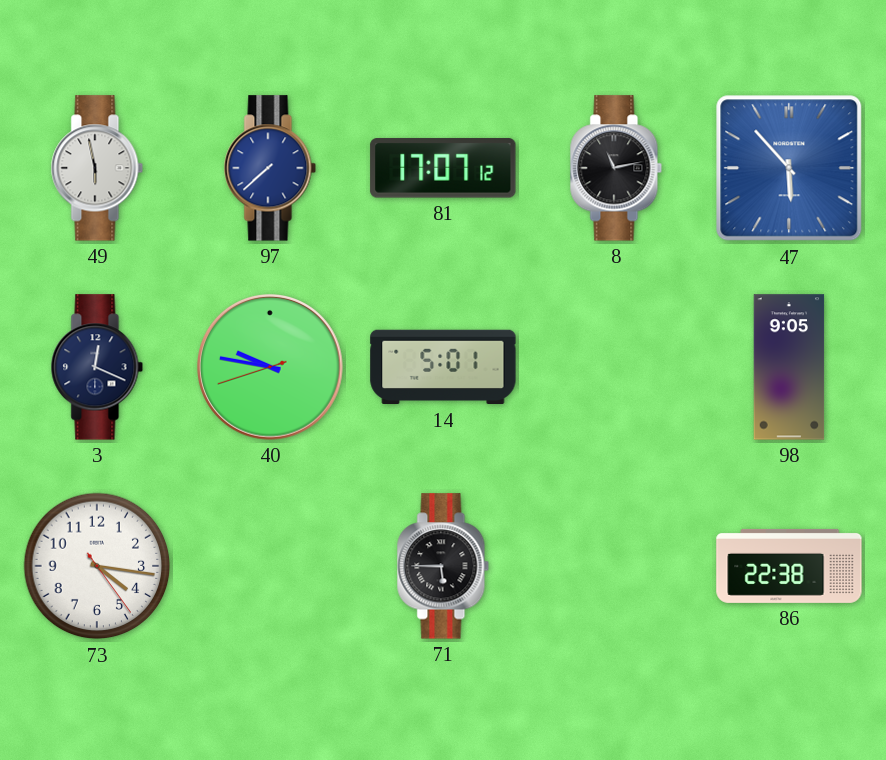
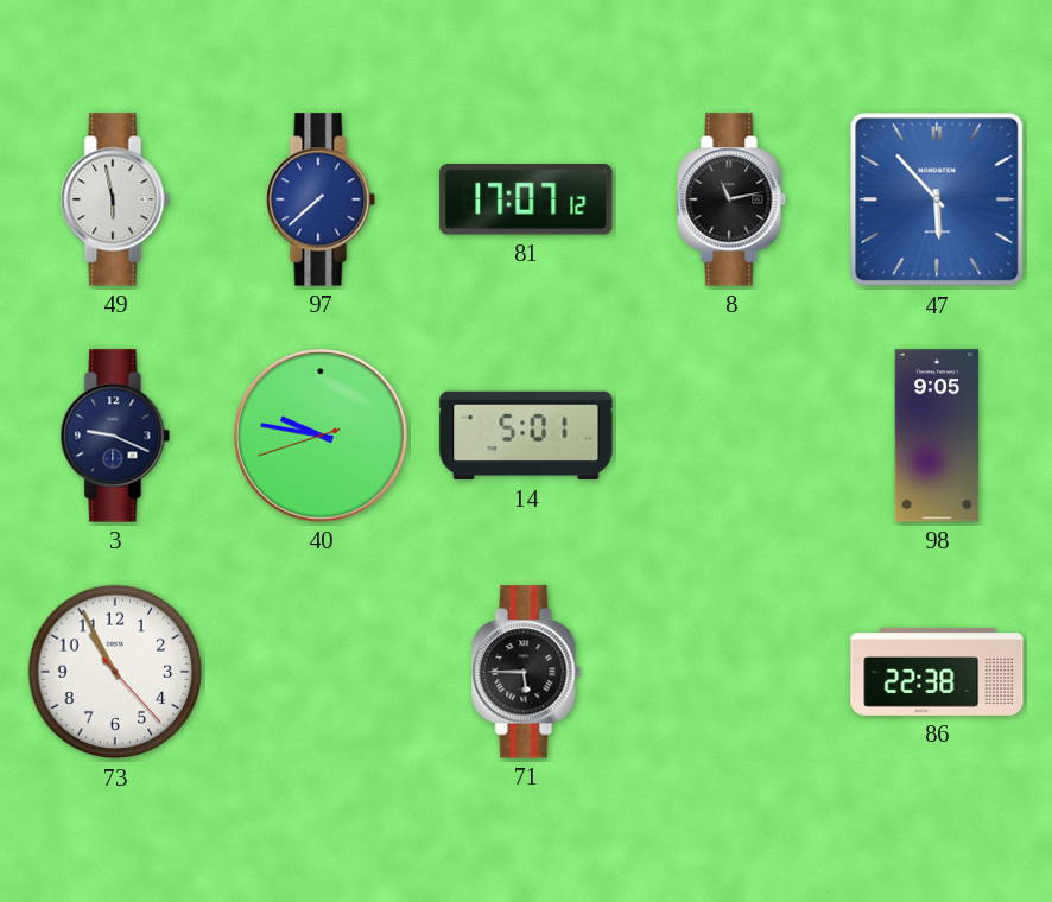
3: 12:19 -> 9:19
73: 4:16 -> 10:55
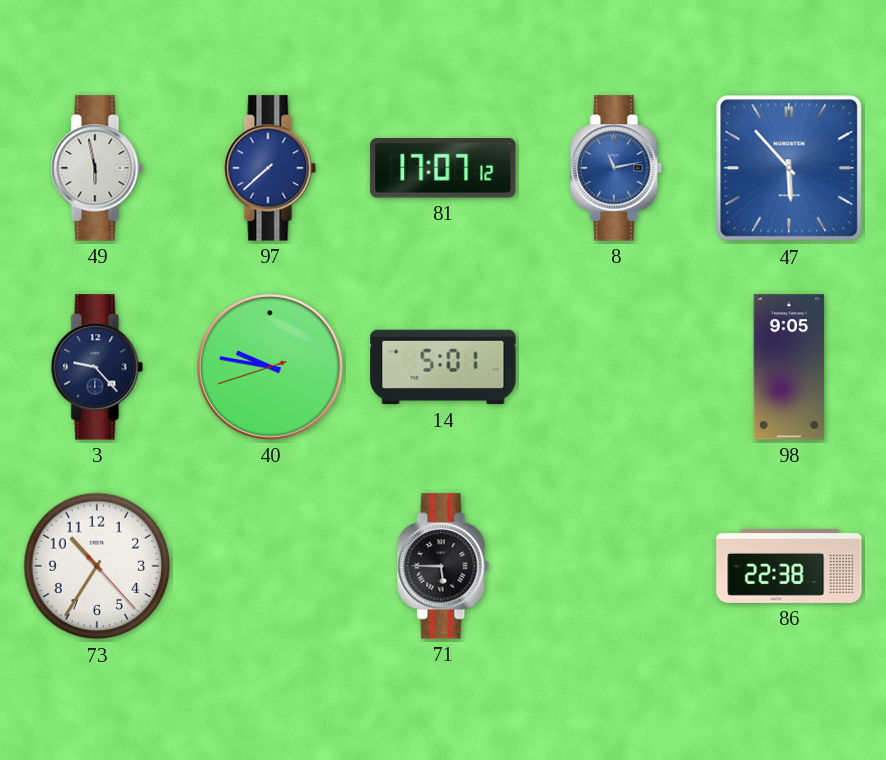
8 dial: black -> blue
3: 9:19 -> 9:23
73: 10:55 -> 10:35
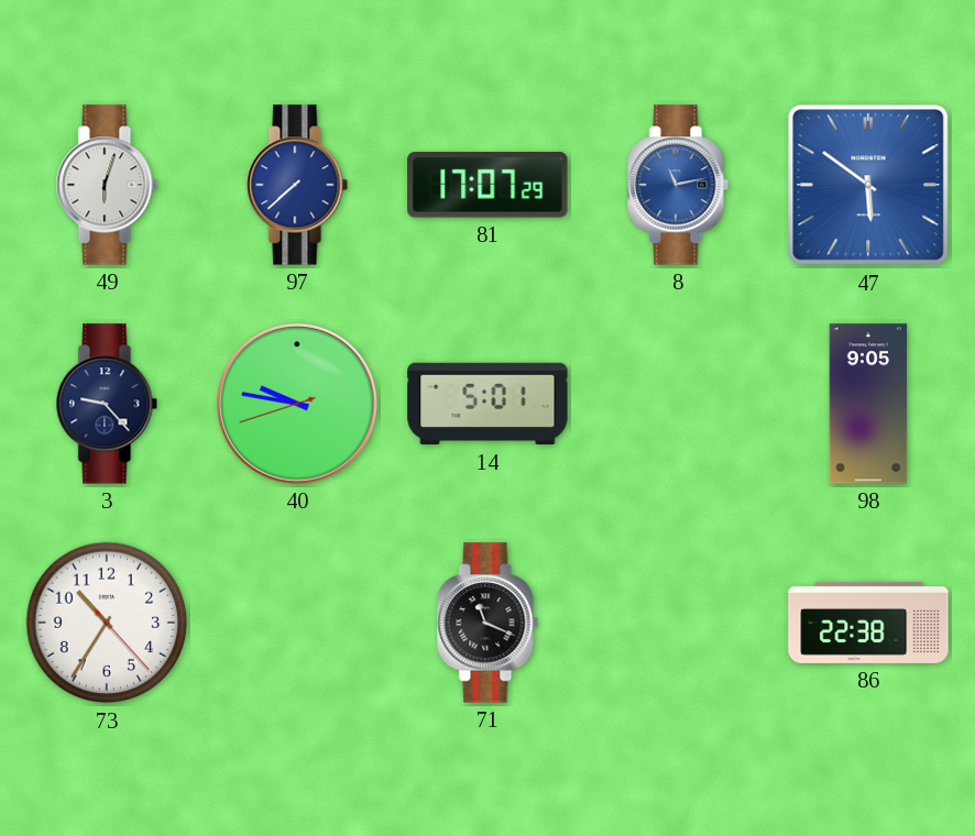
49: 5:58 -> 6:03
81: 17:07:12 -> 17:07:29
47: 5:53 -> 5:51
71: 5:45 -> 11:19
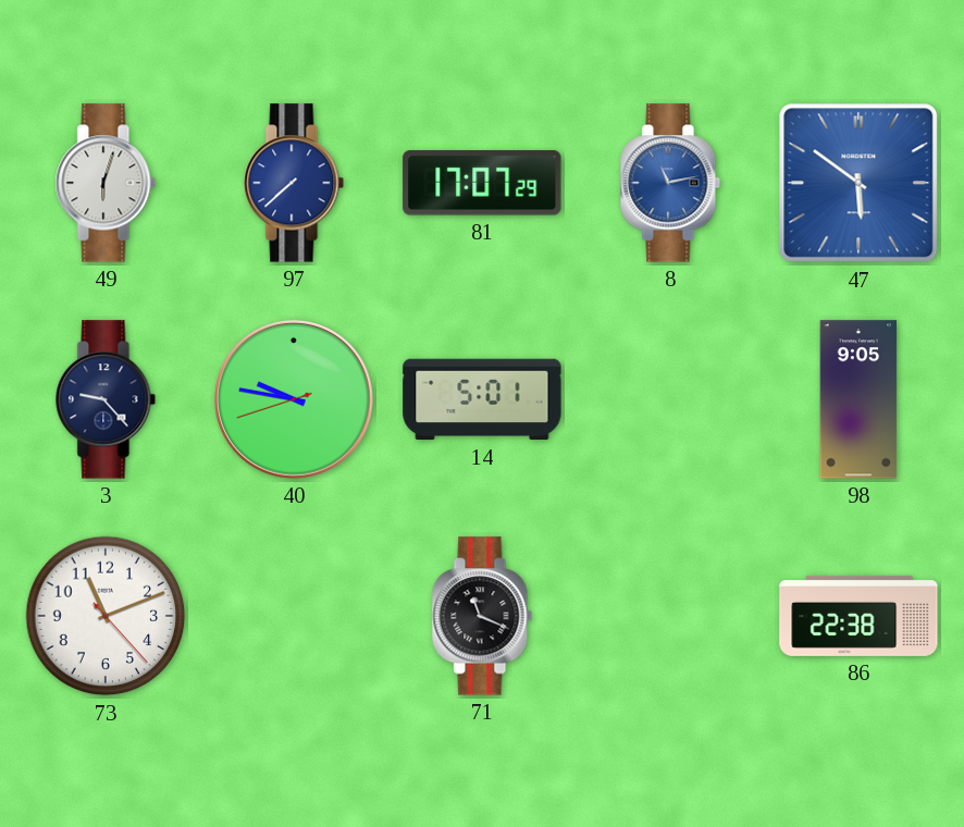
73: 10:35 -> 11:11
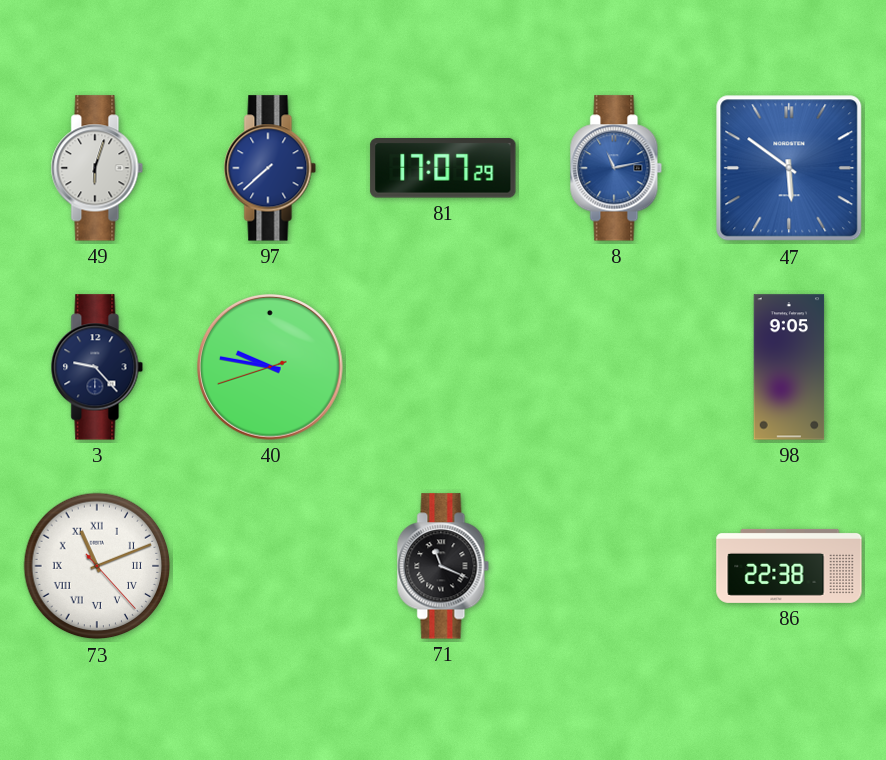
14: 5:01 -> none
73 numerals: Arabic -> Roman
